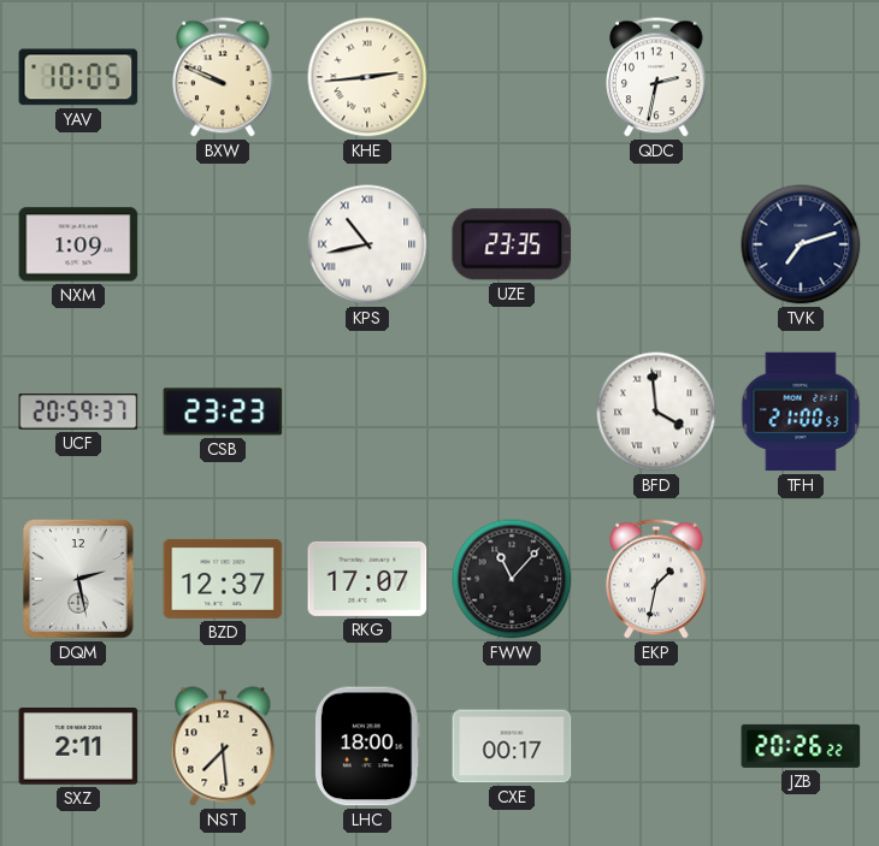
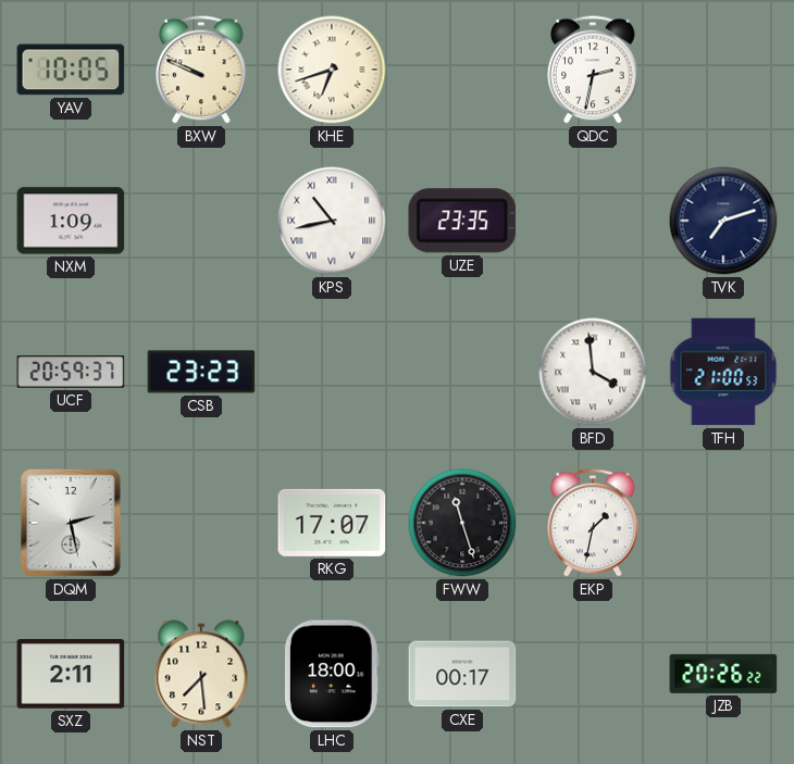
KHE: 2:44 -> 6:42
BZD: 12:37 -> none
FWW: 11:07 -> 11:27
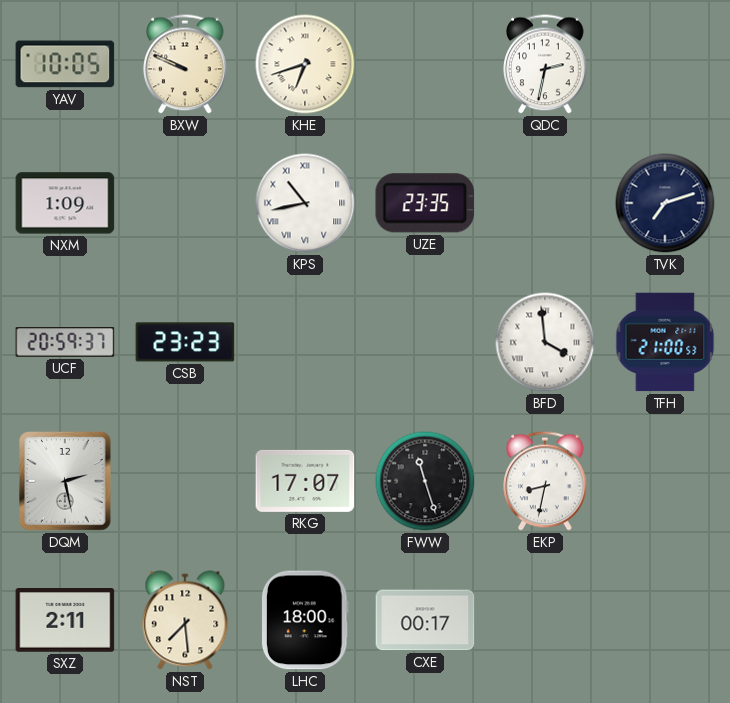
EKP: 1:32 -> 8:32
JZB: 20:26 -> none
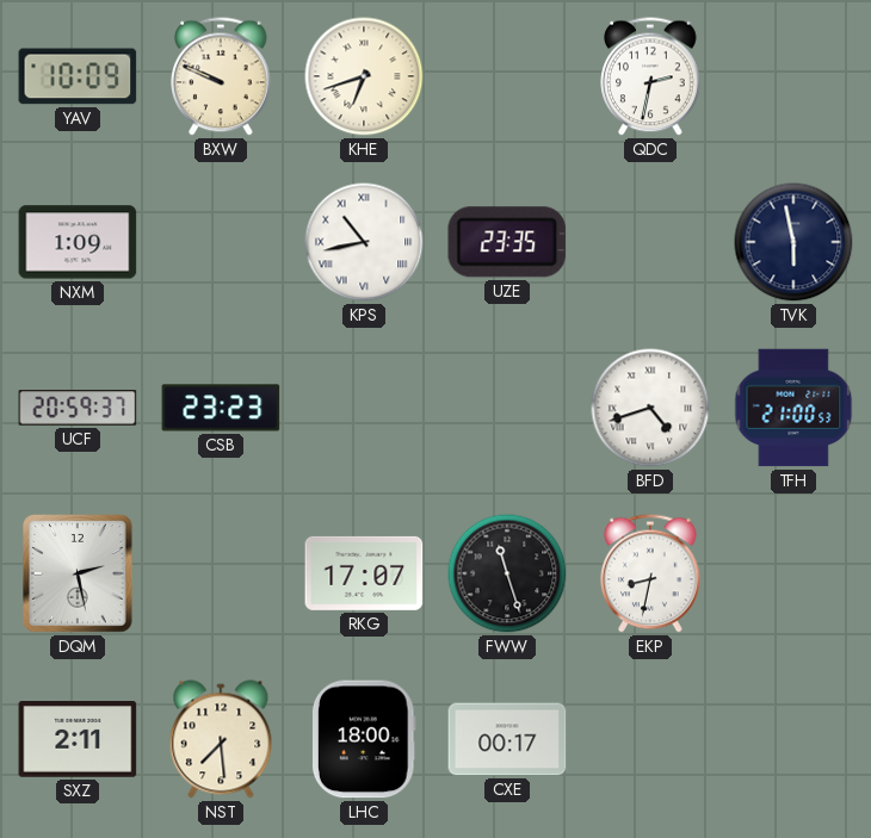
YAV: 10:05 -> 10:09
TVK: 7:12 -> 5:58
BFD: 3:59 -> 4:42
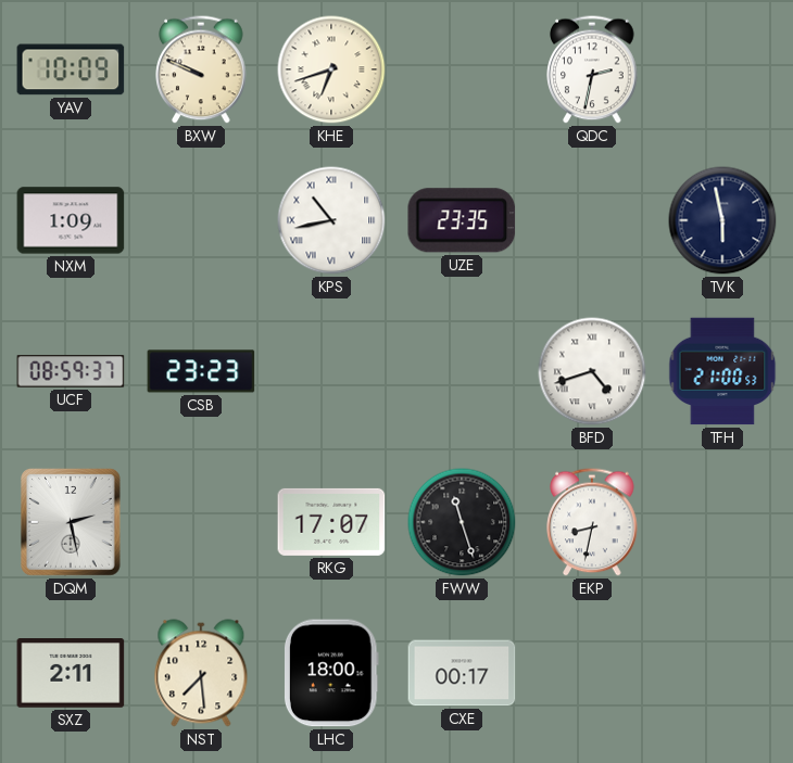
UCF: 20:59 -> 08:59
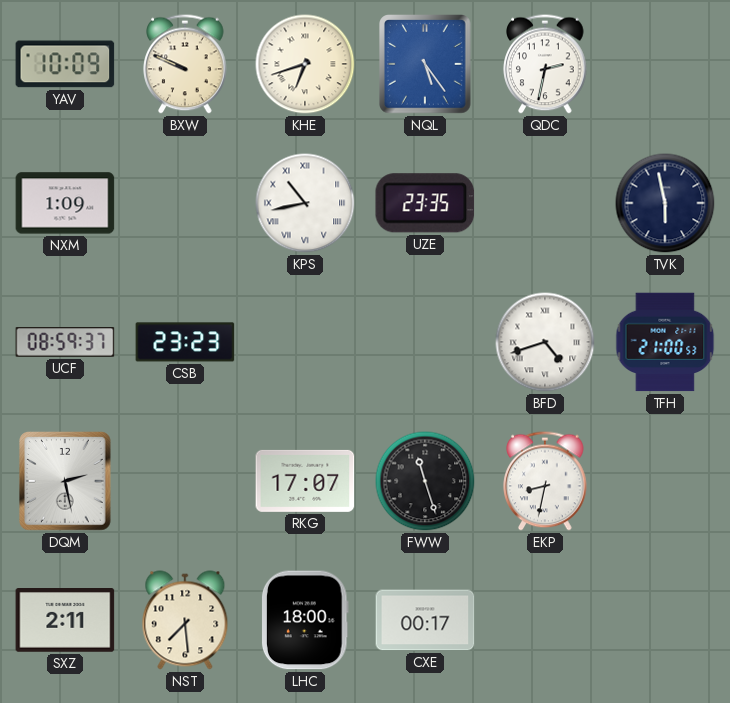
NQL: none -> 5:24
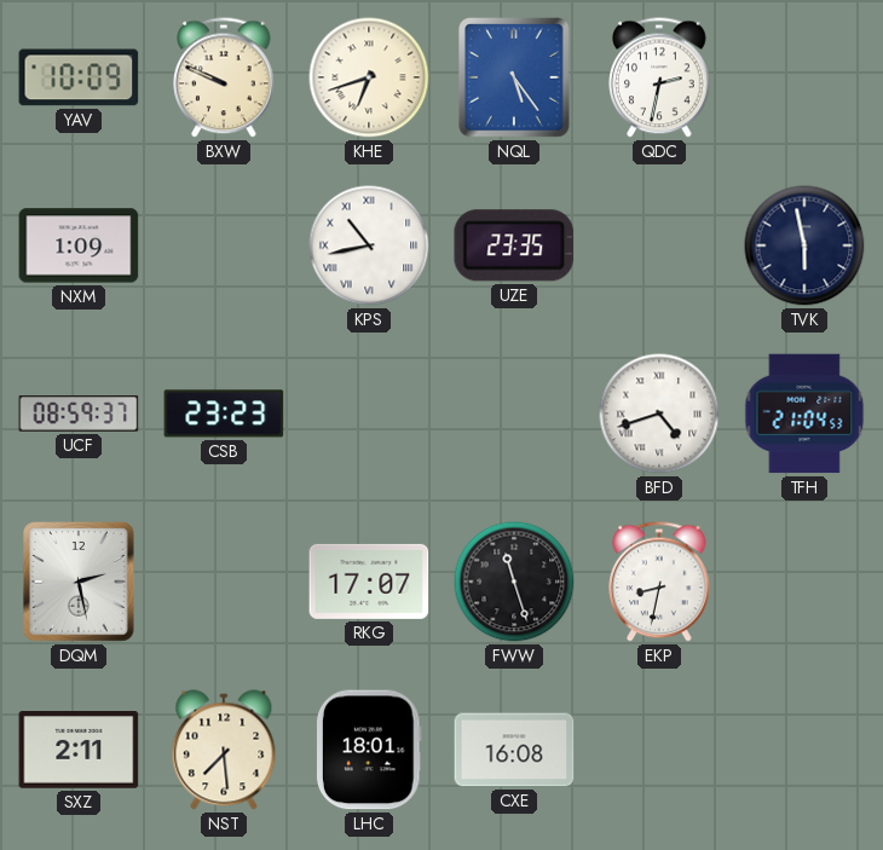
TFH: 21:00 -> 21:04
LHC: 18:00 -> 18:01
CXE: 00:17 -> 16:08
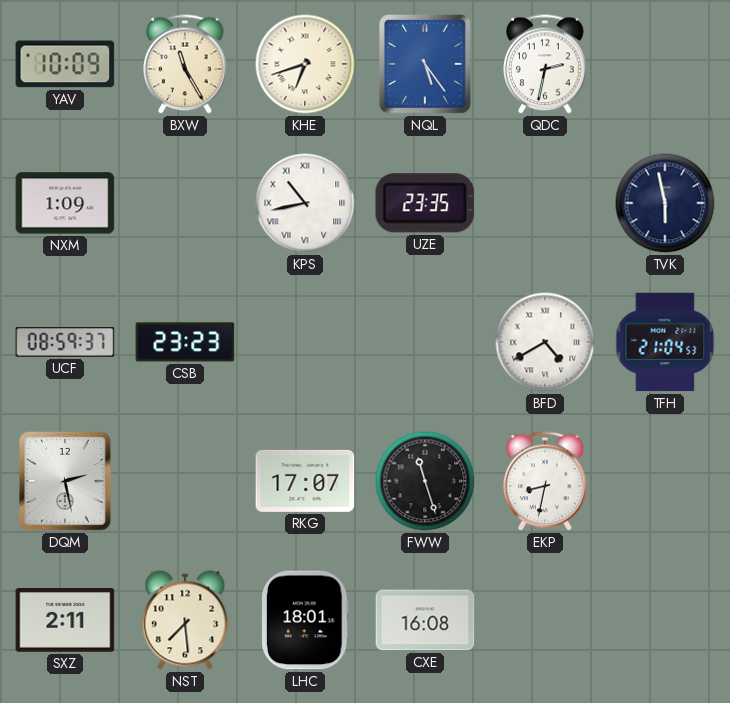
BXW: 9:49 -> 11:25
BFD: 4:42 -> 4:40
